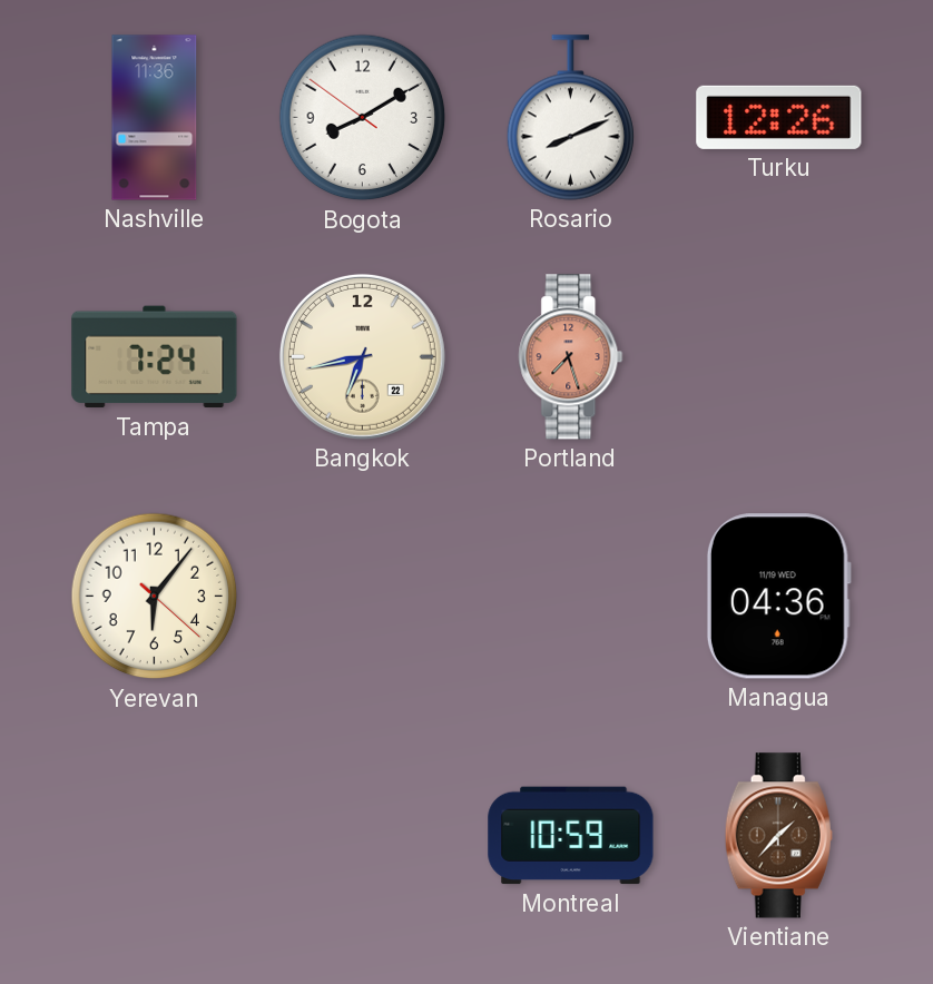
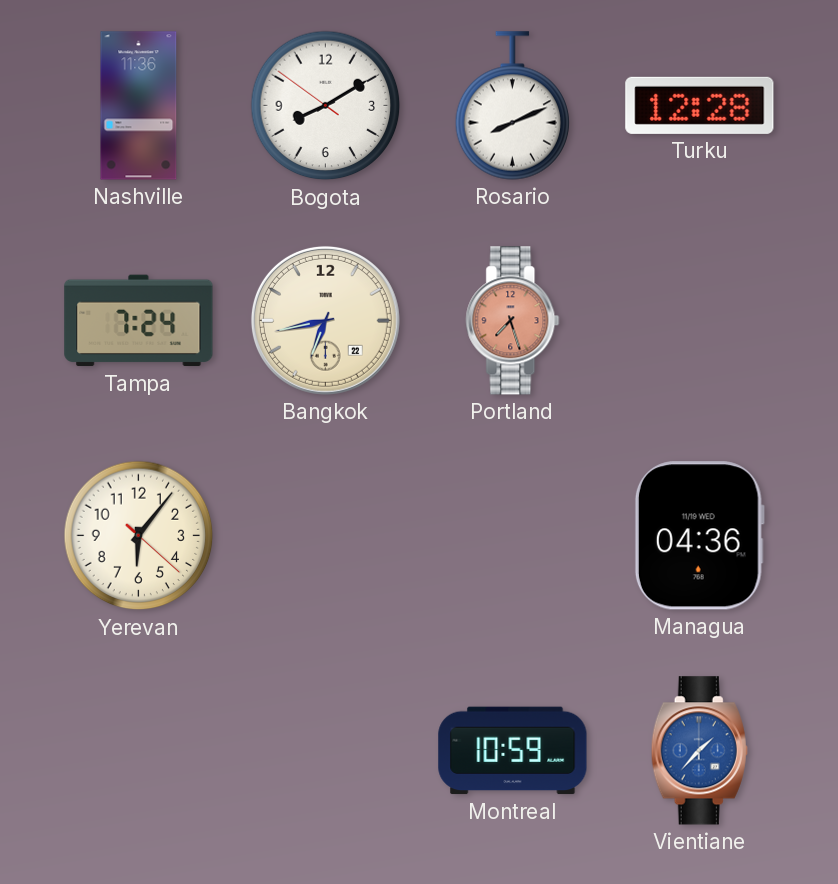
Turku: 12:26 -> 12:28
Vientiane dial: brown -> blue
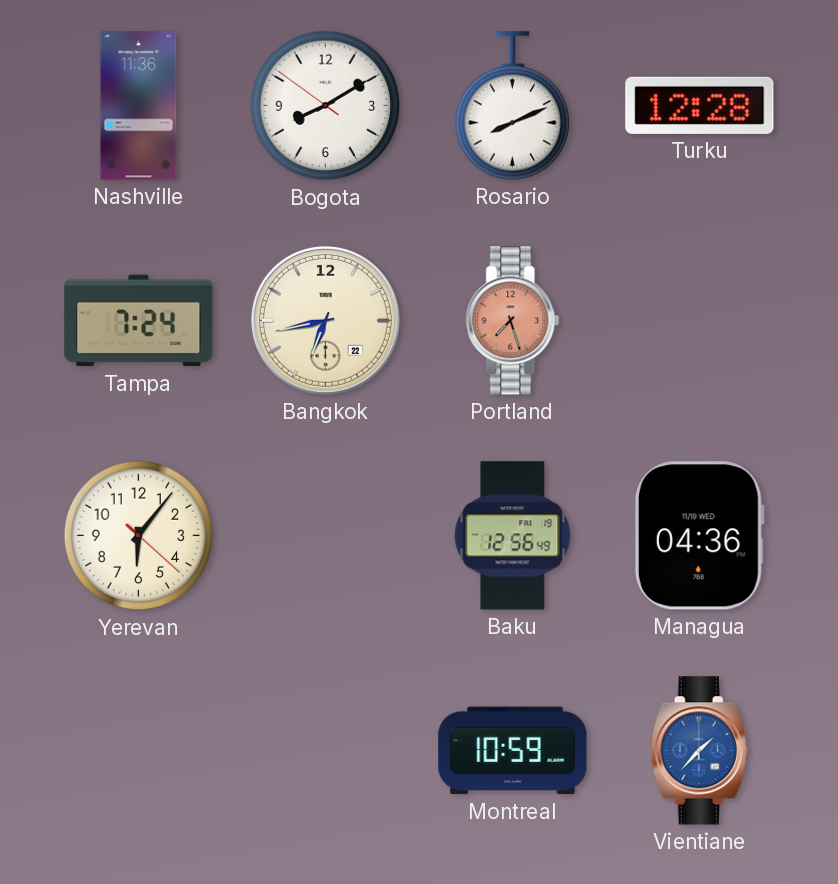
Baku: none -> 12:56
